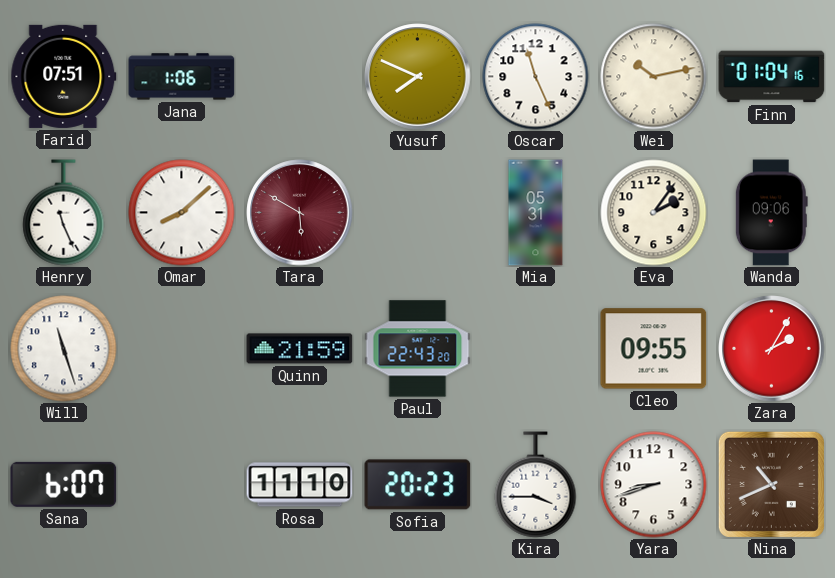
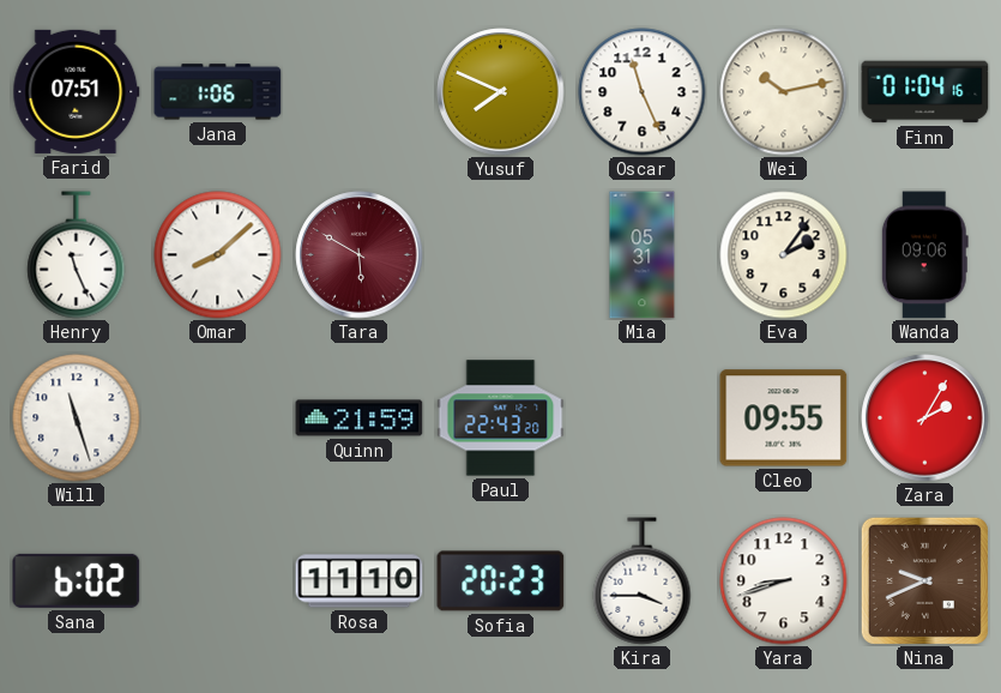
Sana: 6:07 -> 6:02
Nina: 10:41 -> 9:41
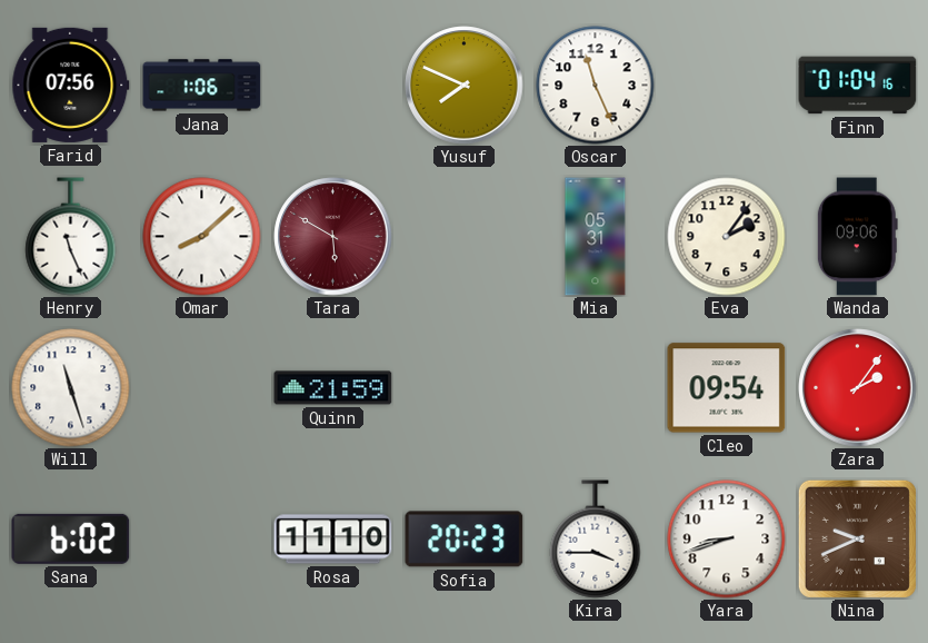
Farid: 07:51 -> 07:56
Wei: 10:13 -> none
Paul: 22:43 -> none
Cleo: 09:55 -> 09:54
Zara: 2:05 -> 2:06
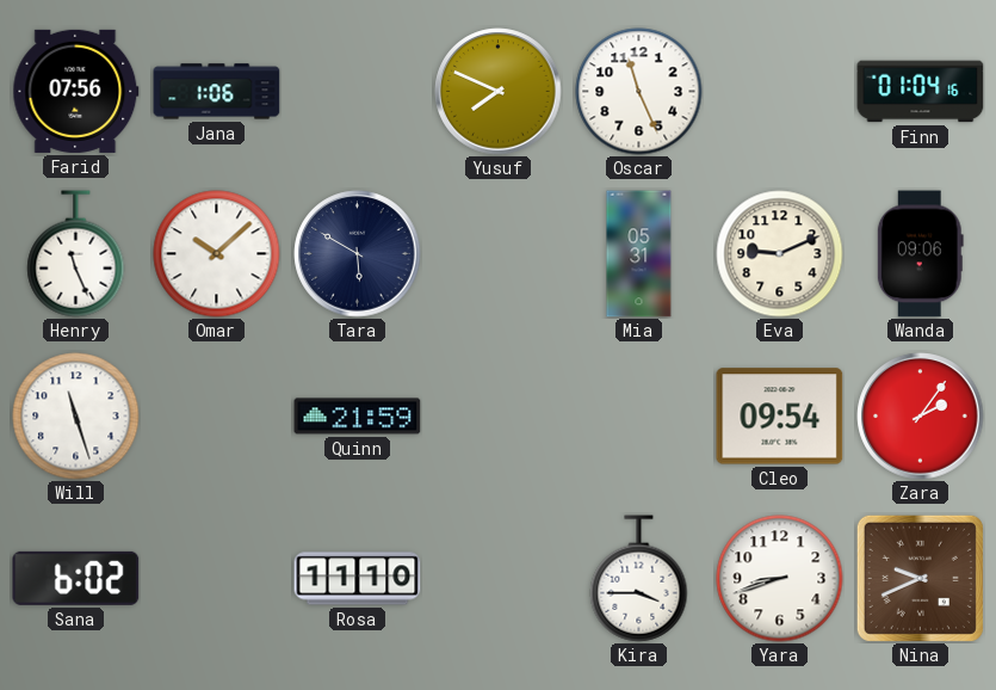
Omar: 8:08 -> 10:08
Tara dial: burgundy -> navy
Eva: 2:06 -> 9:11
Sofia: 20:23 -> none
